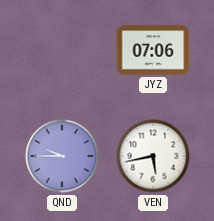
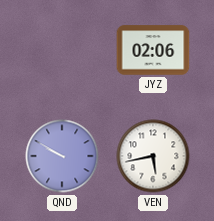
JYZ: 07:06 -> 02:06
QND: 9:45 -> 9:50
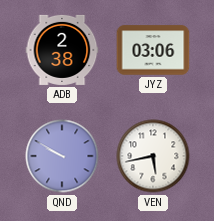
ADB: none -> 2:38
JYZ: 02:06 -> 03:06
